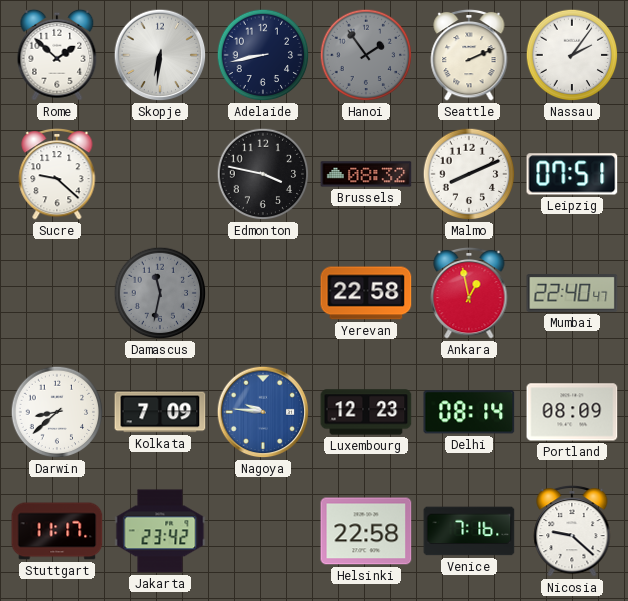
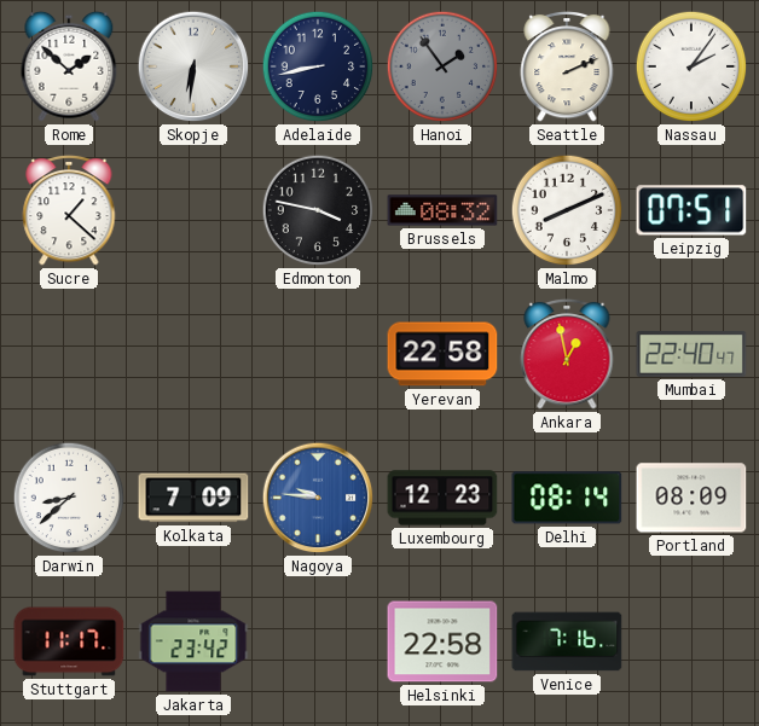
Sucre: 9:22 -> 1:22
Damascus: 11:32 -> none
Nicosia: 9:22 -> none
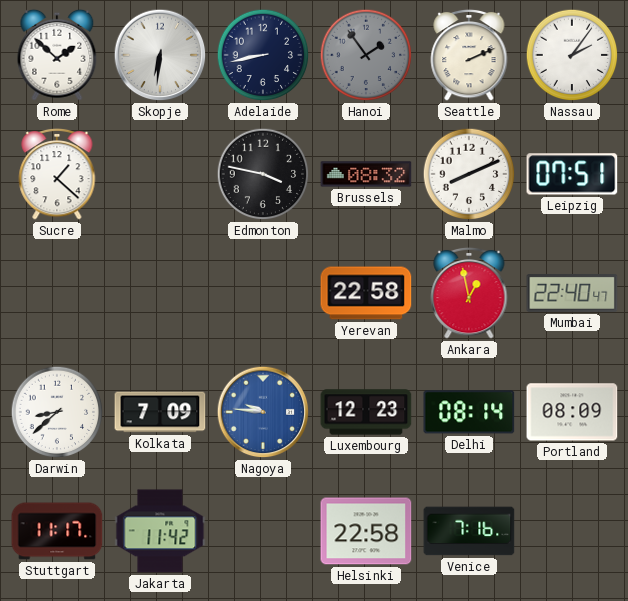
Jakarta: 23:42 -> 11:42
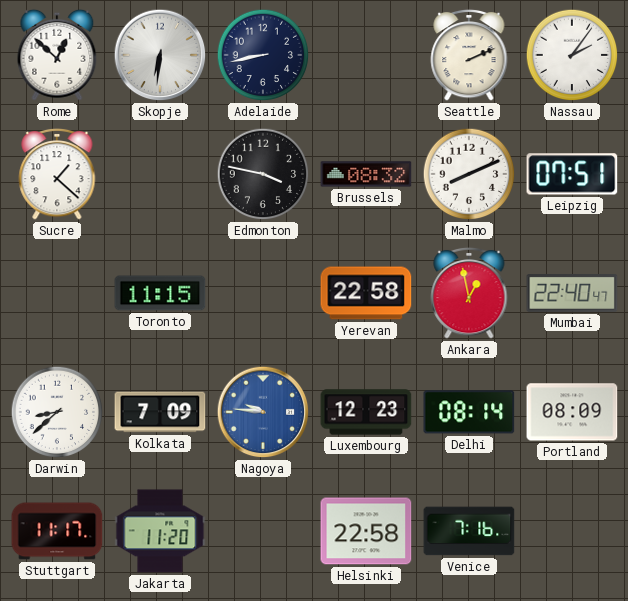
Rome: 1:52 -> 12:52
Hanoi: 1:54 -> none
Toronto: none -> 11:15
Jakarta: 11:42 -> 11:20
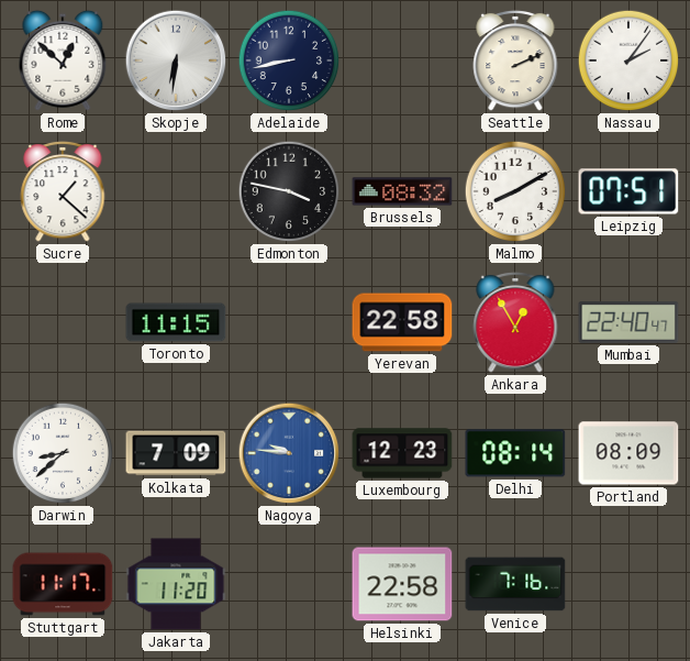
Malmo: 8:11 -> 8:10
Ankara: 12:58 -> 12:55
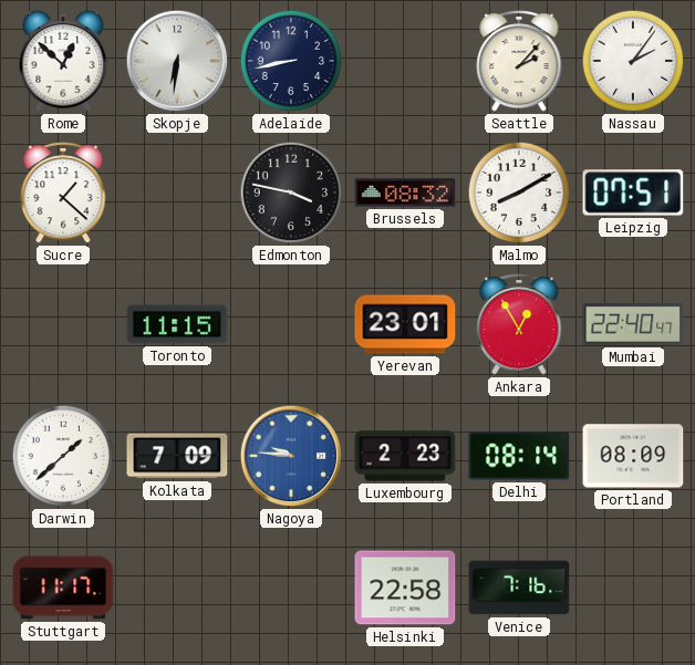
Seattle: 2:11 -> 2:07
Yerevan: 22:58 -> 23:01
Darwin: 8:38 -> 1:38
Luxembourg: 12:23 -> 2:23
Jakarta: 11:20 -> none
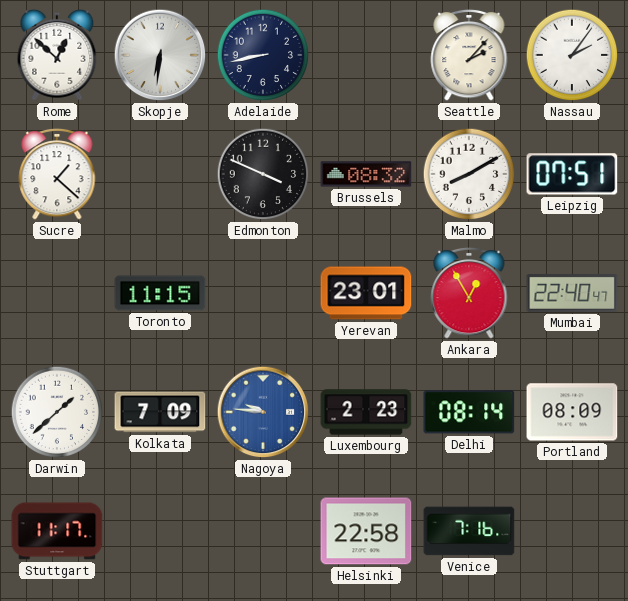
Edmonton: 3:47 -> 3:49
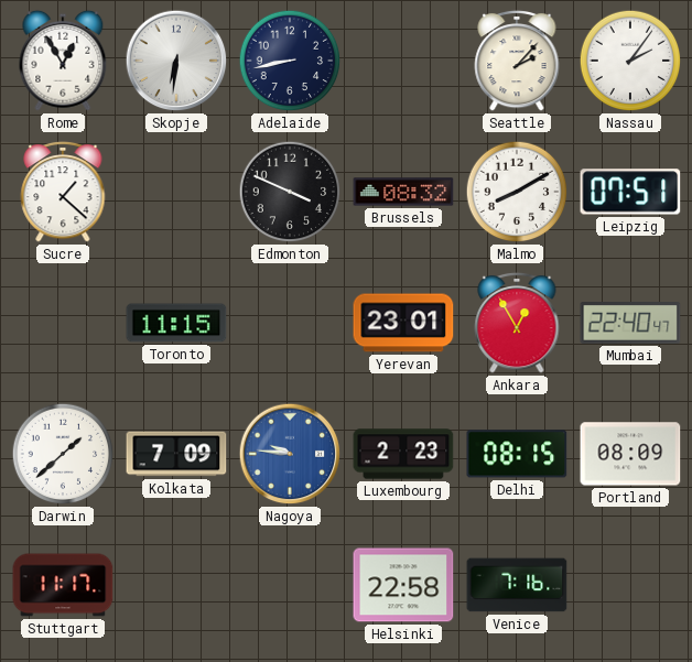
Rome: 12:52 -> 12:55
Delhi: 08:14 -> 08:15
